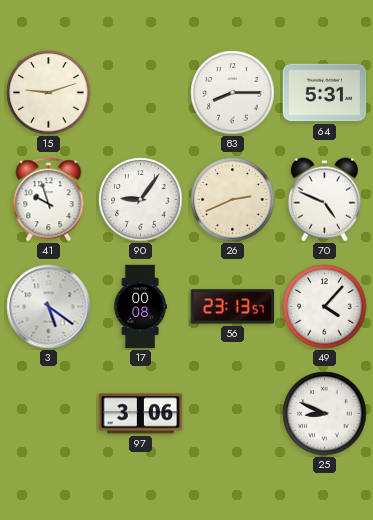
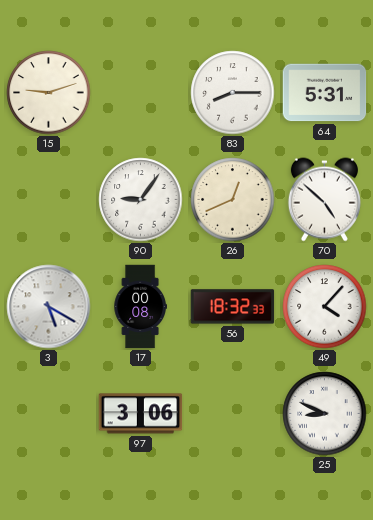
41: 9:57 -> none
26: 2:41 -> 12:41
70: 4:49 -> 4:52
3: 5:21 -> 5:20
56: 23:13 -> 18:32
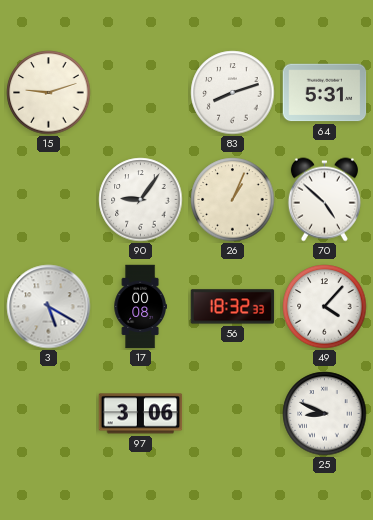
83: 8:15 -> 8:12
26: 12:41 -> 1:04
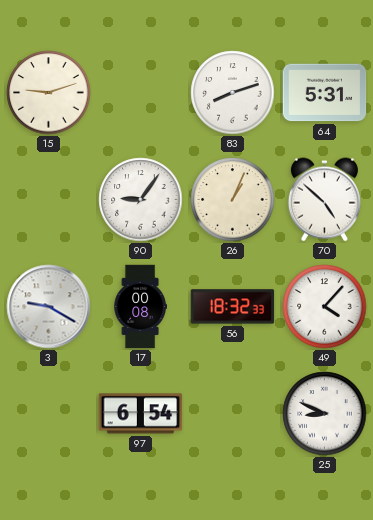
3: 5:20 -> 9:20
97: 3:06 -> 6:54
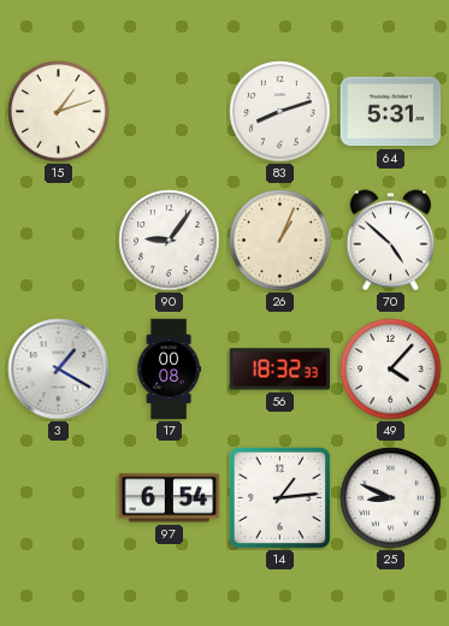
15: 9:12 -> 1:12
3: 9:20 -> 1:20
14: none -> 1:14
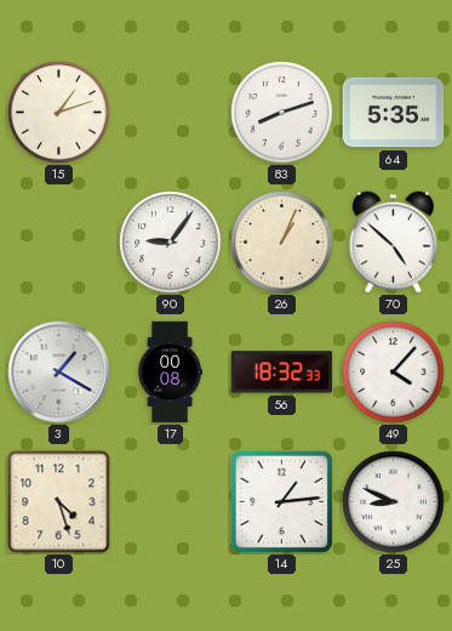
64: 5:31 -> 5:35
10: none -> 4:27
97: 6:54 -> none
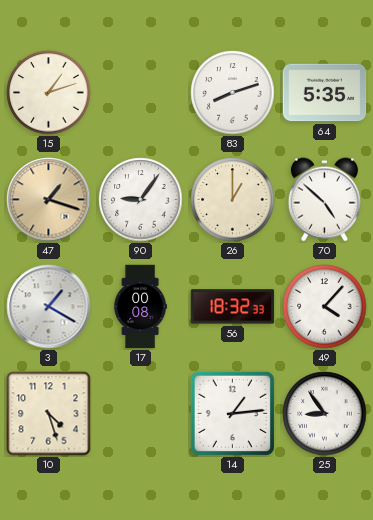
47: none -> 1:18
26: 1:04 -> 1:00
25: 8:49 -> 8:54
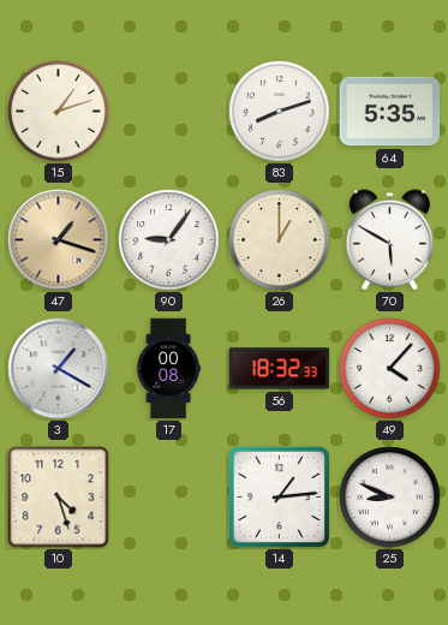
70: 4:52 -> 5:50
25: 8:54 -> 8:49
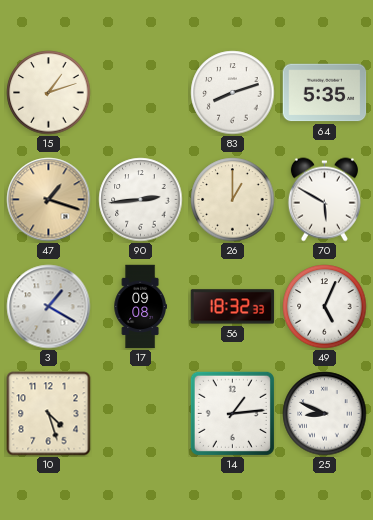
90: 9:06 -> 2:44
17: 00:08 -> 09:08
49: 4:07 -> 5:04
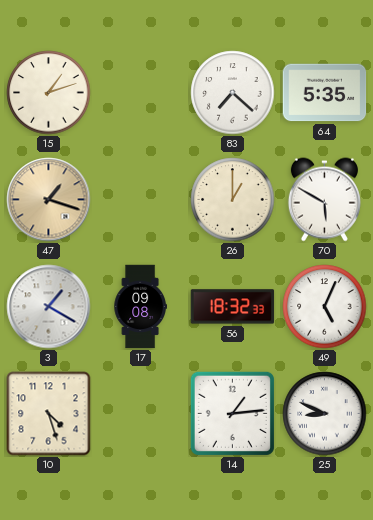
83: 8:12 -> 7:22
90: 2:44 -> none
